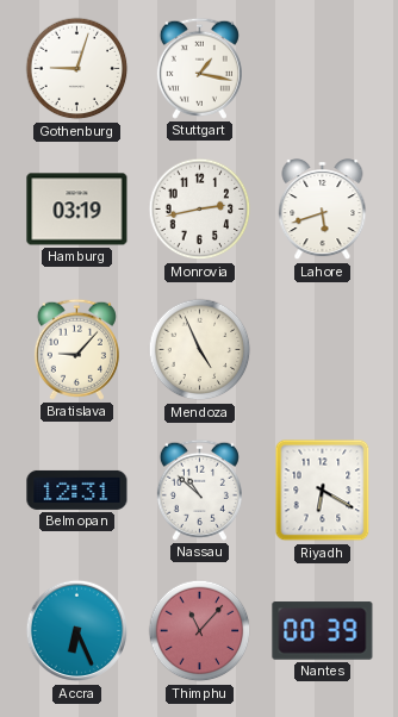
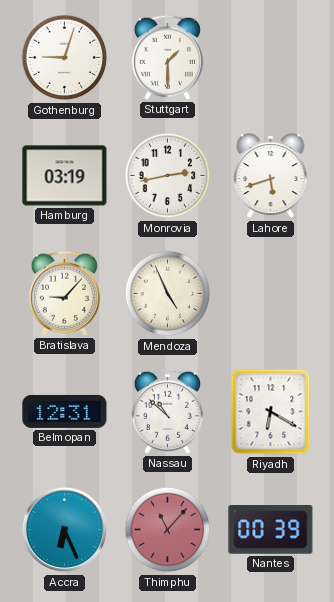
Stuttgart: 1:17 -> 1:30
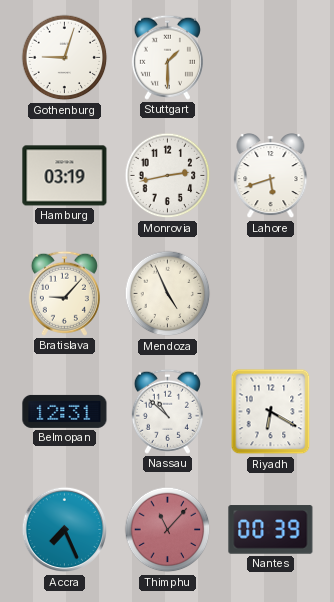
Accra: 6:26 -> 7:26
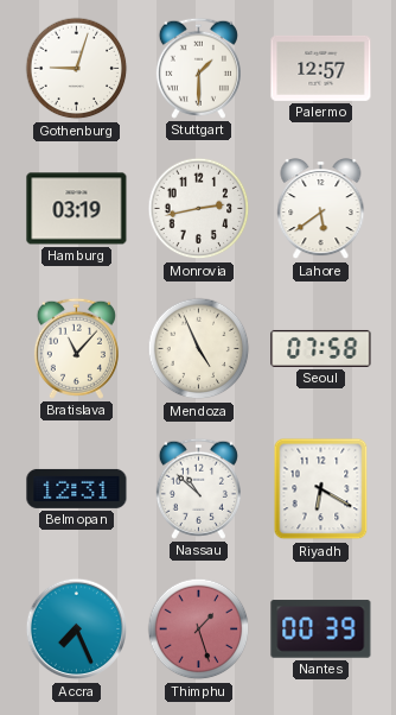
Palermo: none -> 12:57
Lahore: 5:42 -> 5:39
Bratislava: 9:07 -> 11:07
Seoul: none -> 07:58
Thimphu: 11:07 -> 1:27
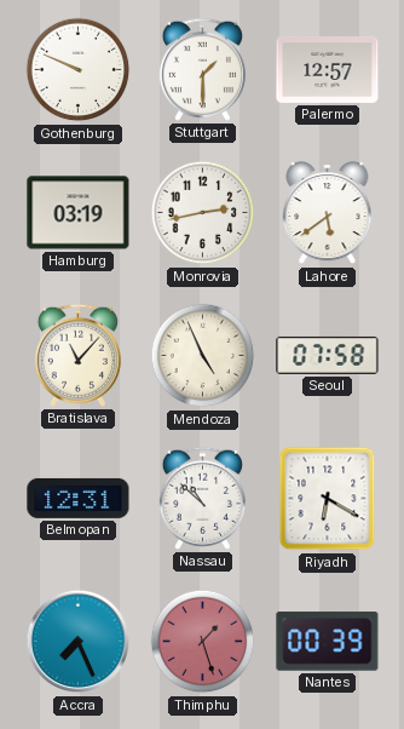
Gothenburg: 9:03 -> 9:49
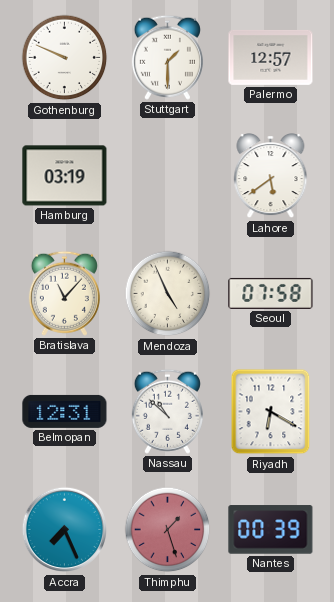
Monrovia: 2:43 -> none
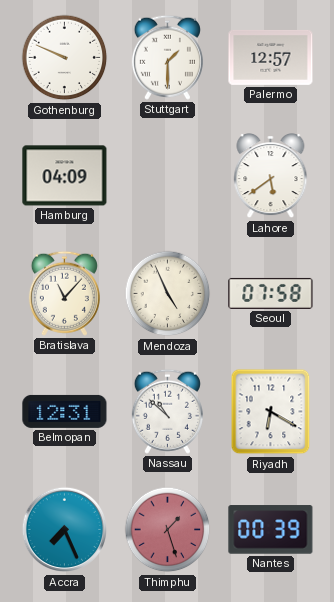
Hamburg: 03:19 -> 04:09
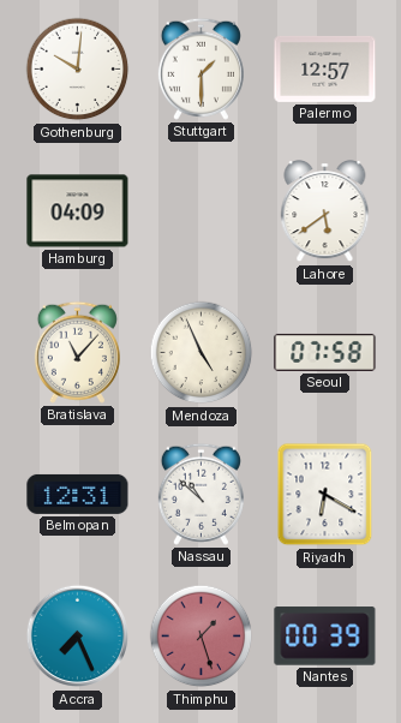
Gothenburg: 9:49 -> 10:01
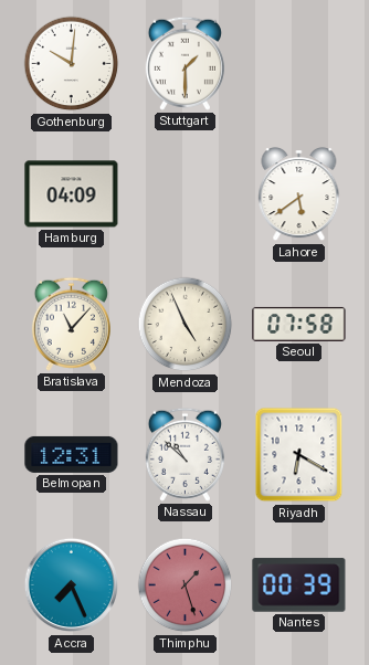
Palermo: 12:57 -> none
